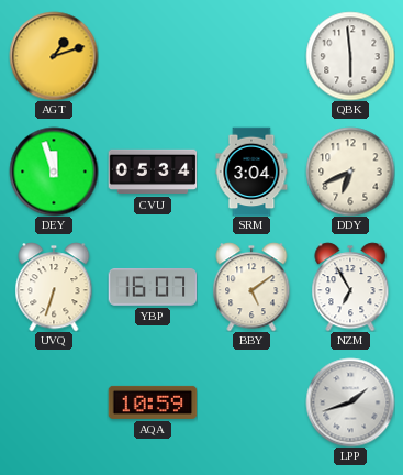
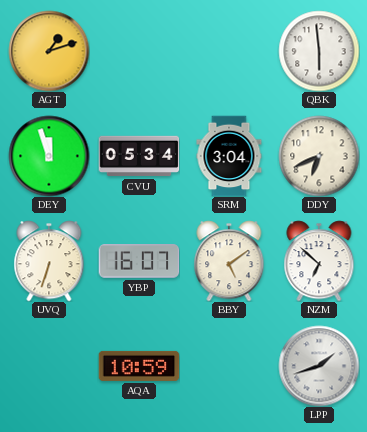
NZM: 6:55 -> 6:52
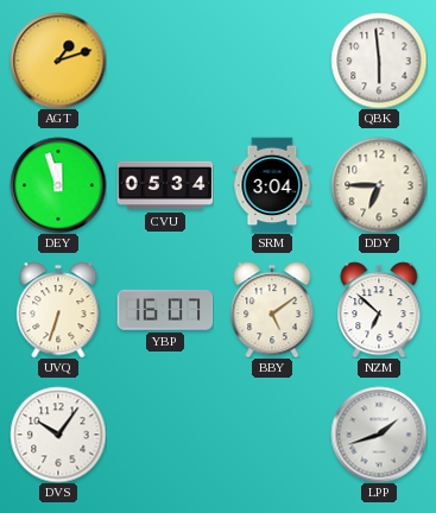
DDY: 6:41 -> 6:45
DVS: none -> 10:06
AQA: 10:59 -> none
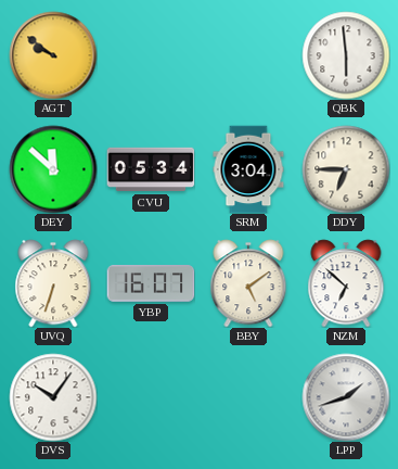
AGT: 1:12 -> 9:51
DEY: 11:57 -> 11:52
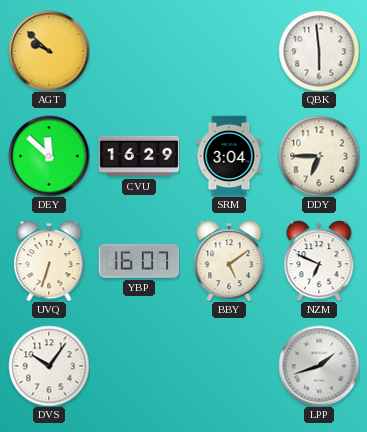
AGT: 9:51 -> 9:52
CVU: 05:34 -> 16:29
NZM: 6:52 -> 6:49
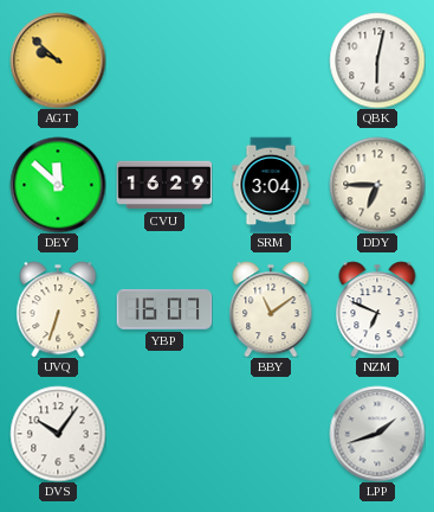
QBK: 5:59 -> 6:02
BBY: 5:09 -> 11:09
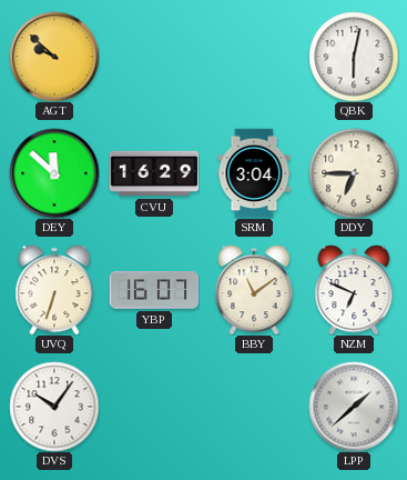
LPP: 1:42 -> 1:38
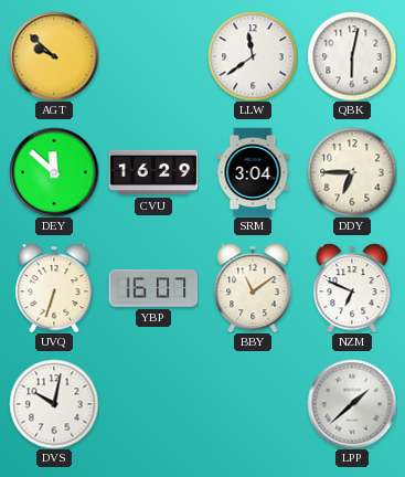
LLW: none -> 11:39
DVS: 10:06 -> 10:02
